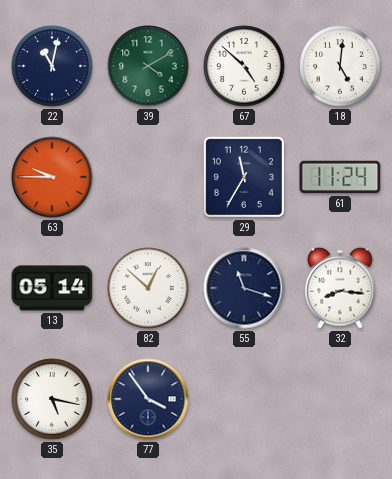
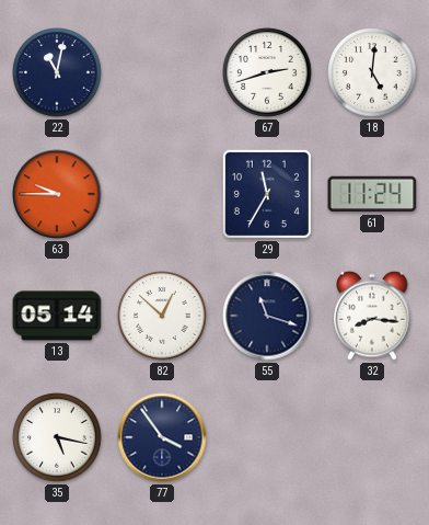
39: 4:10 -> none
67: 4:52 -> 2:42
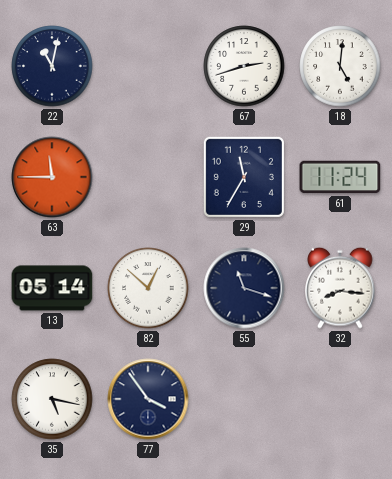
63: 9:45 -> 11:45
